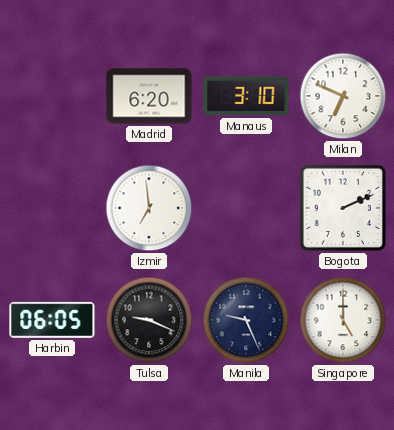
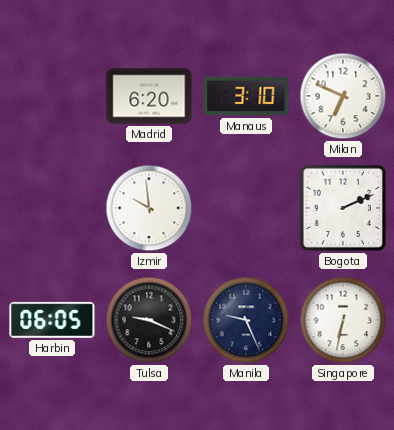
Izmir: 6:59 -> 9:59
Singapore: 5:00 -> 6:32
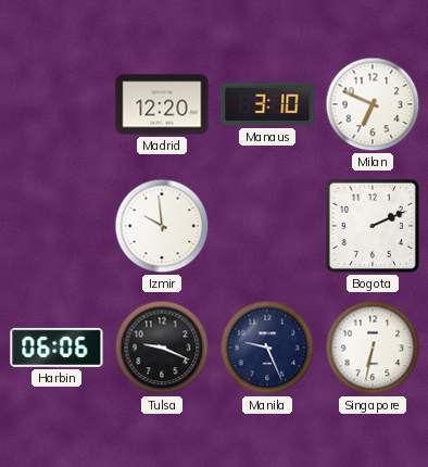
Madrid: 6:20 -> 12:20
Harbin: 06:05 -> 06:06
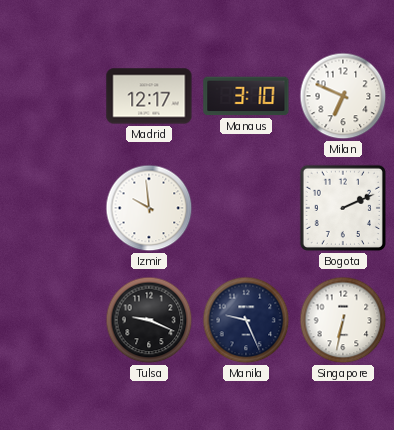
Madrid: 12:20 -> 12:17
Harbin: 06:06 -> none
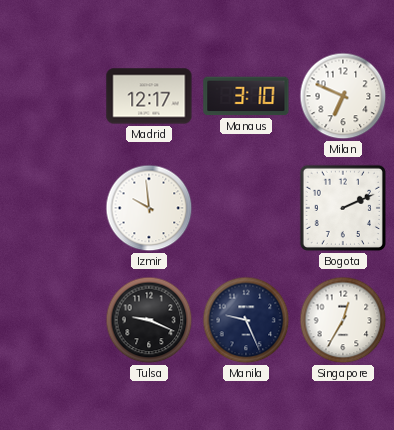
Singapore: 6:32 -> 12:35
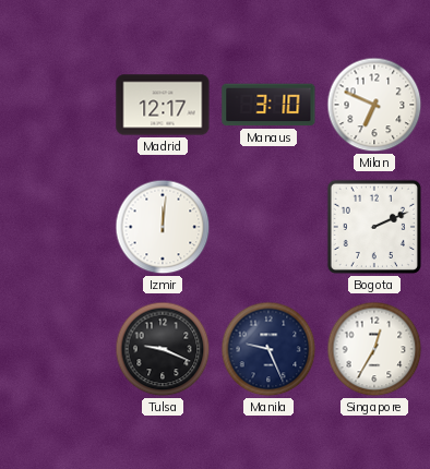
Izmir: 9:59 -> 12:01
